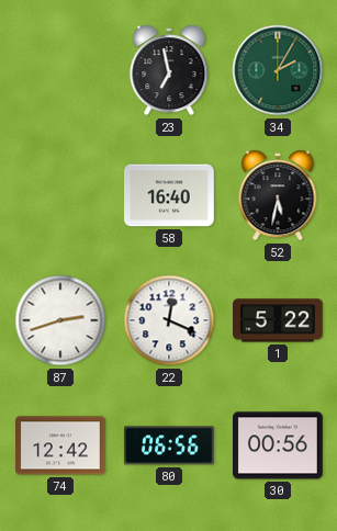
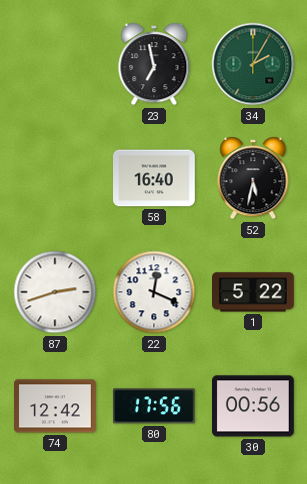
80: 06:56 -> 17:56
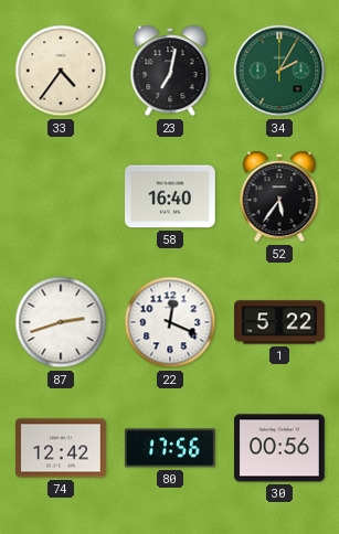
33: none -> 4:36
23: 6:58 -> 7:02
52: 5:32 -> 5:36
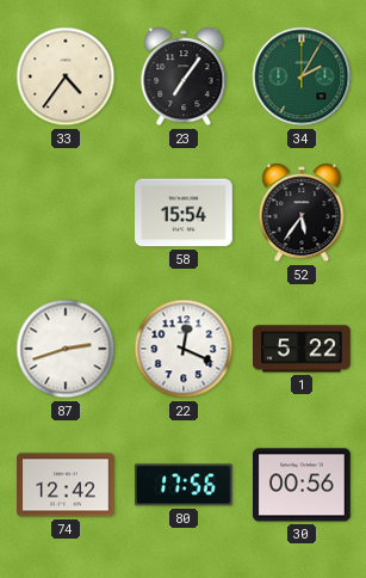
23: 7:02 -> 7:06
58: 16:40 -> 15:54
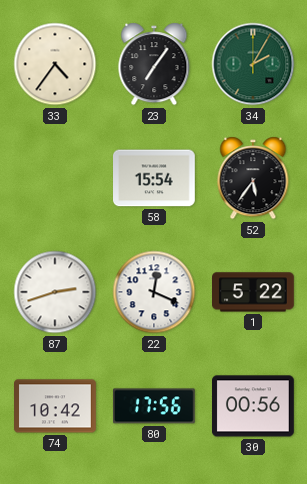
74: 12:42 -> 10:42
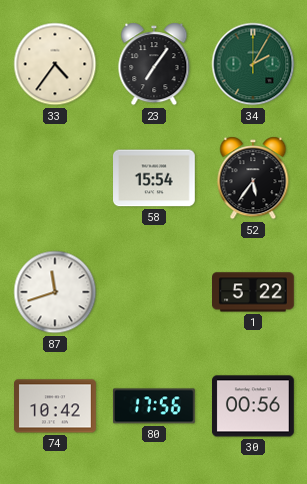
87: 2:42 -> 11:42
22: 12:19 -> none
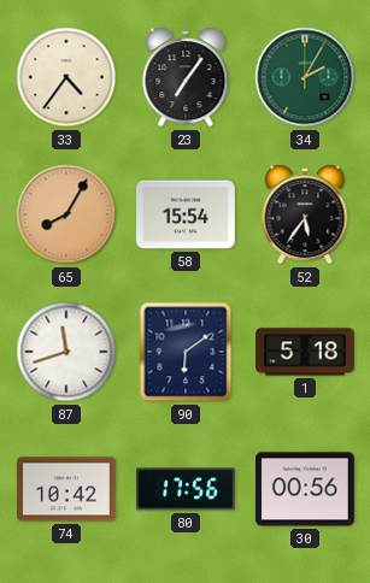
65: none -> 8:05
90: none -> 6:09
1: 5:22 -> 5:18
